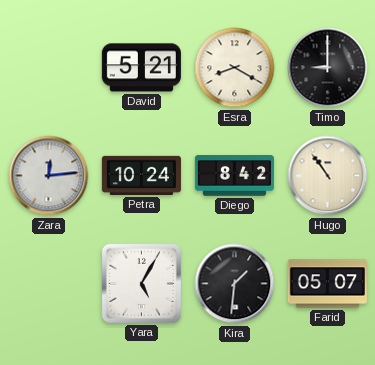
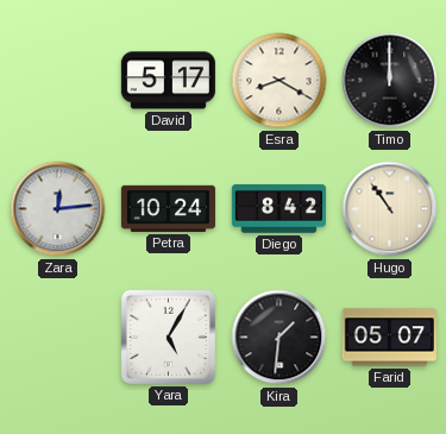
David: 5:21 -> 5:17
Timo: 9:00 -> 12:00
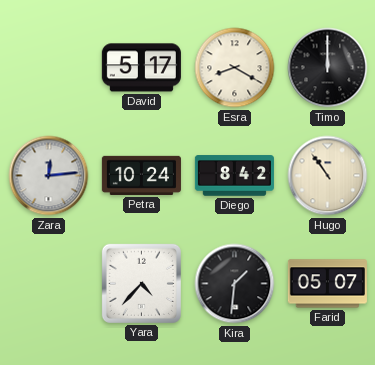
Yara: 5:05 -> 4:37
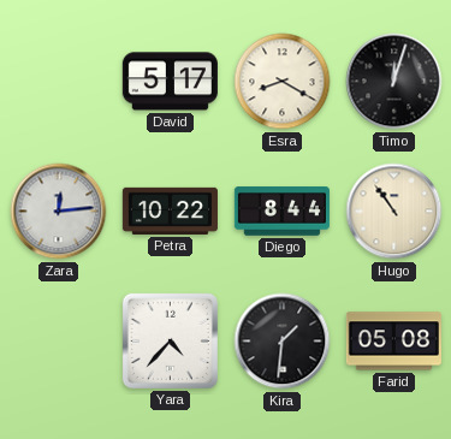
Timo: 12:00 -> 12:03
Petra: 10:24 -> 10:22
Diego: 8:42 -> 8:44
Farid: 05:07 -> 05:08
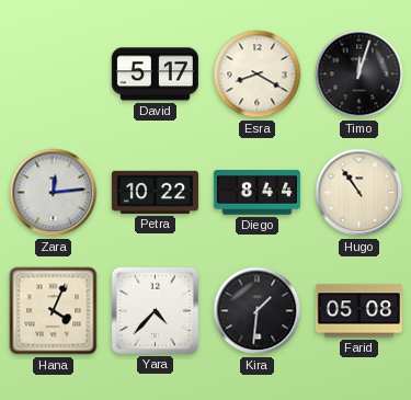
Hana: none -> 4:04
